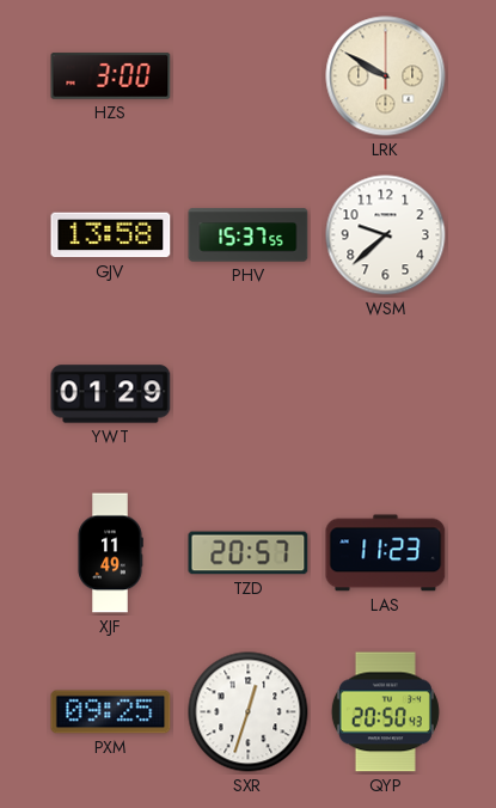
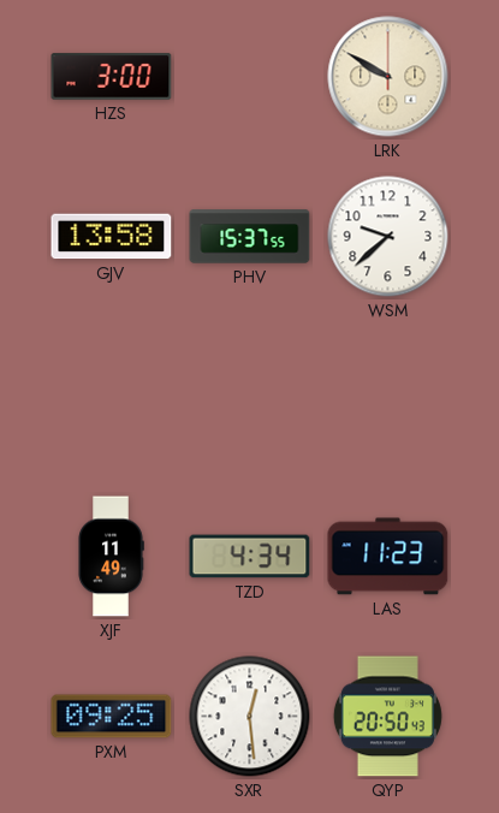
YWT: 01:29 -> none
TZD: 20:57 -> 4:34
SXR: 12:33 -> 12:29
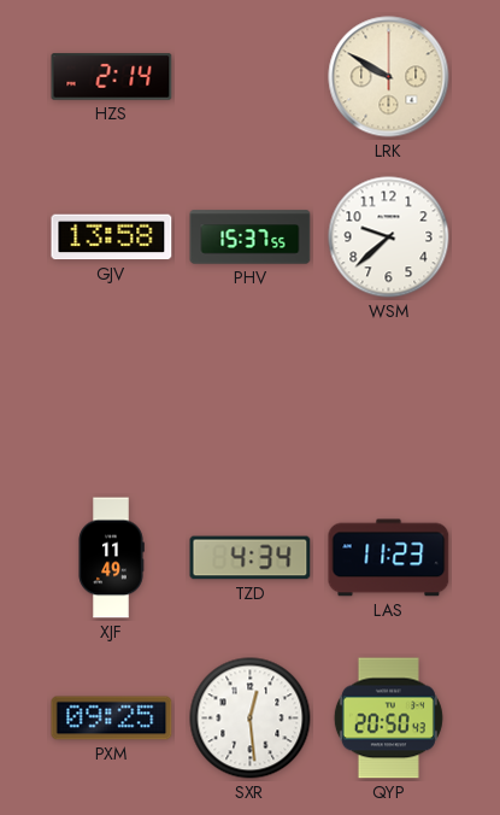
HZS: 3:00 -> 2:14
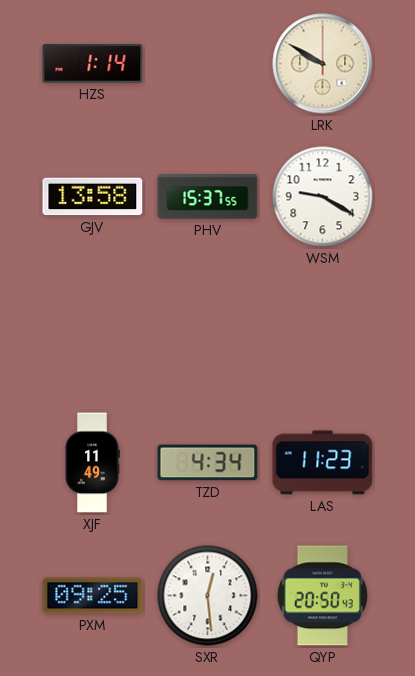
HZS: 2:14 -> 1:14
WSM: 9:38 -> 9:20
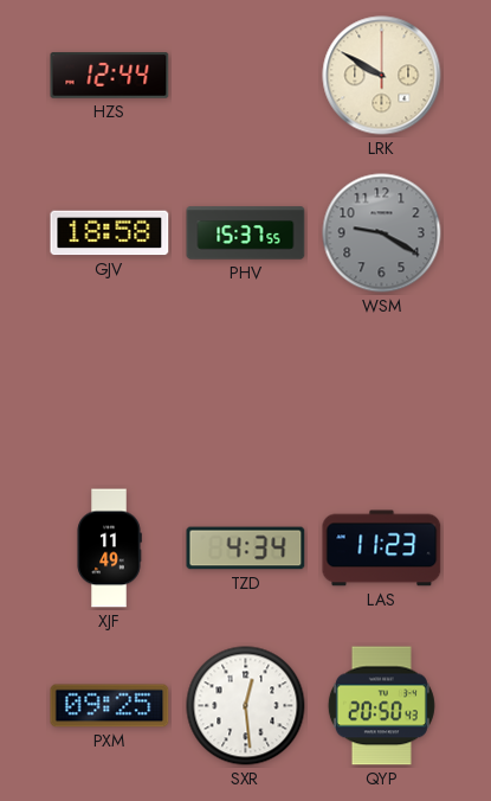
HZS: 1:14 -> 12:44
GJV: 13:58 -> 18:58
WSM dial: white -> grey
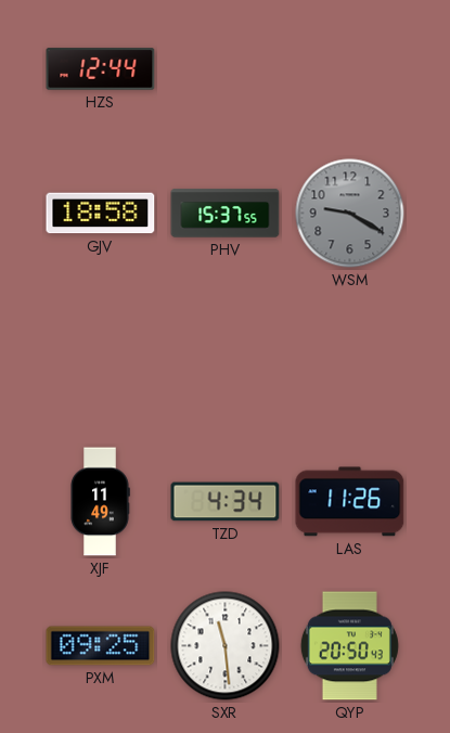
LRK: 9:50 -> none
LAS: 11:23 -> 11:26
SXR: 12:29 -> 11:29
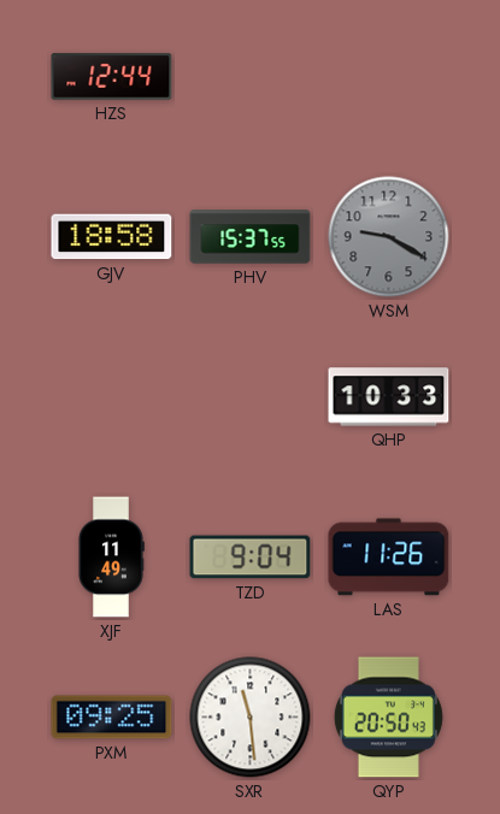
QHP: none -> 10:33
TZD: 4:34 -> 9:04
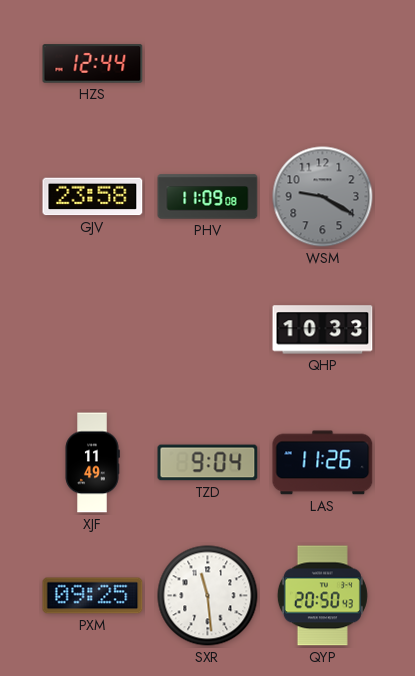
GJV: 18:58 -> 23:58
PHV: 15:37 -> 11:09
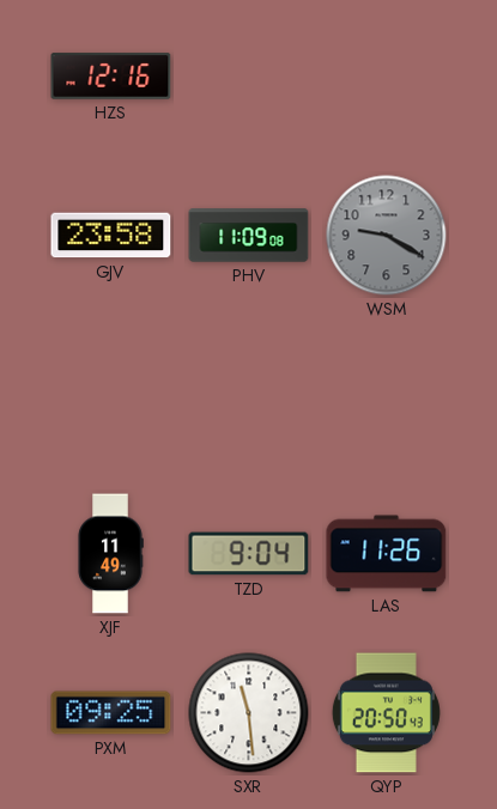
HZS: 12:44 -> 12:16
QHP: 10:33 -> none
